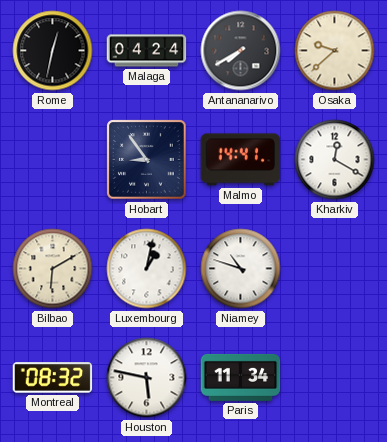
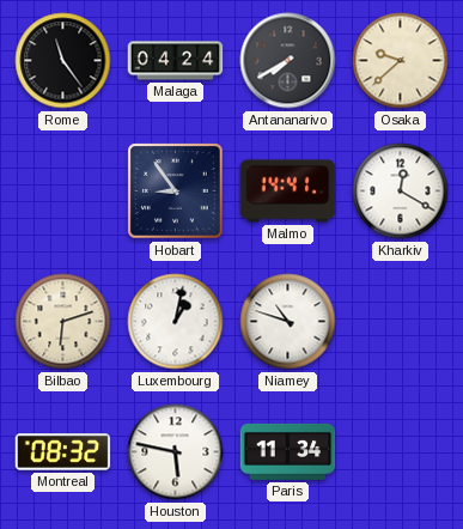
Rome: 12:32 -> 11:24
Bilbao: 6:10 -> 6:12
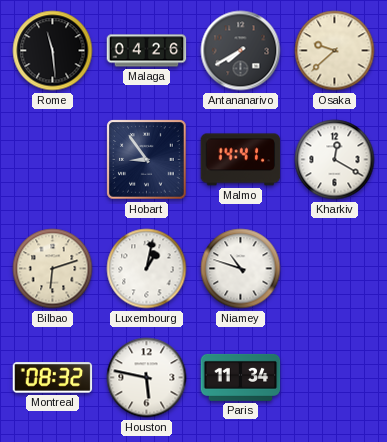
Rome: 11:24 -> 11:29
Malaga: 04:24 -> 04:26
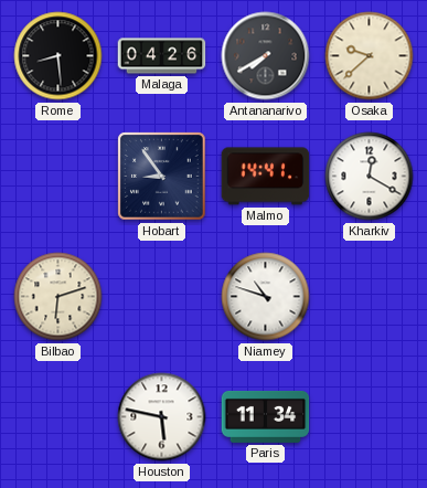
Rome: 11:29 -> 8:29
Luxembourg: 1:02 -> none
Montreal: 08:32 -> none
